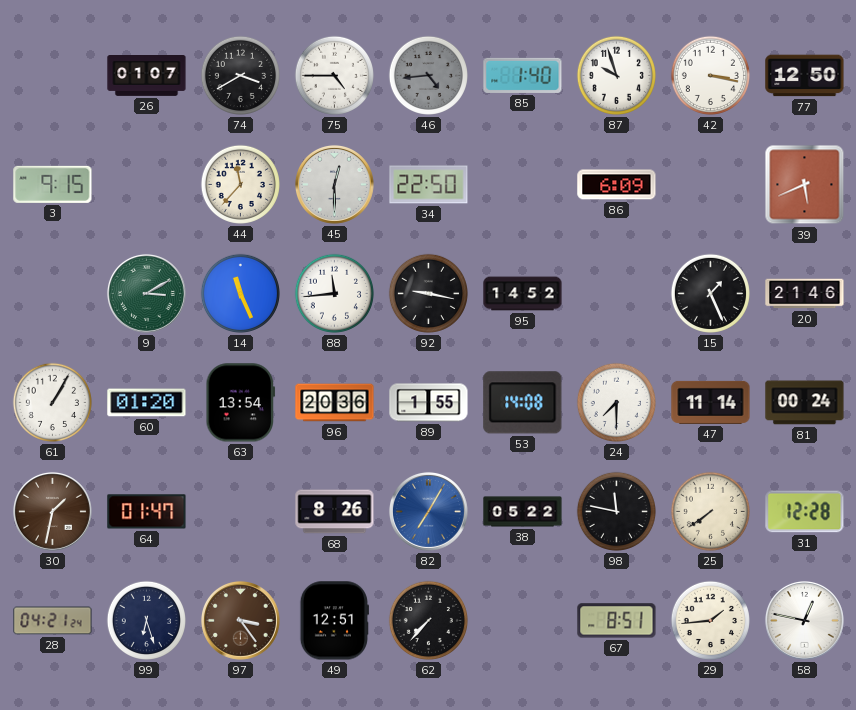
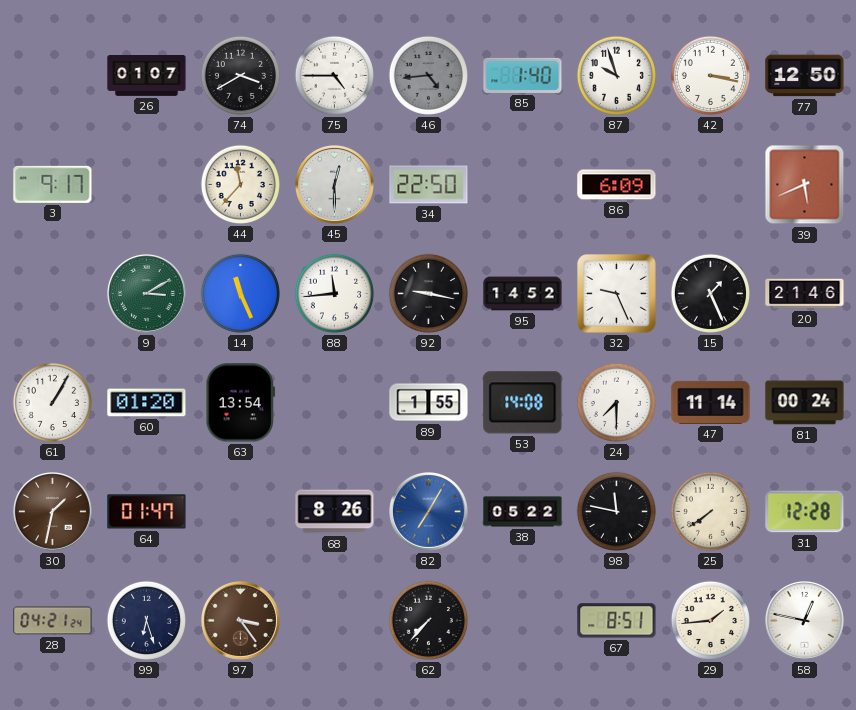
3: 9:15 -> 9:17
32: none -> 9:26
96: 20:36 -> none
49: 12:51 -> none
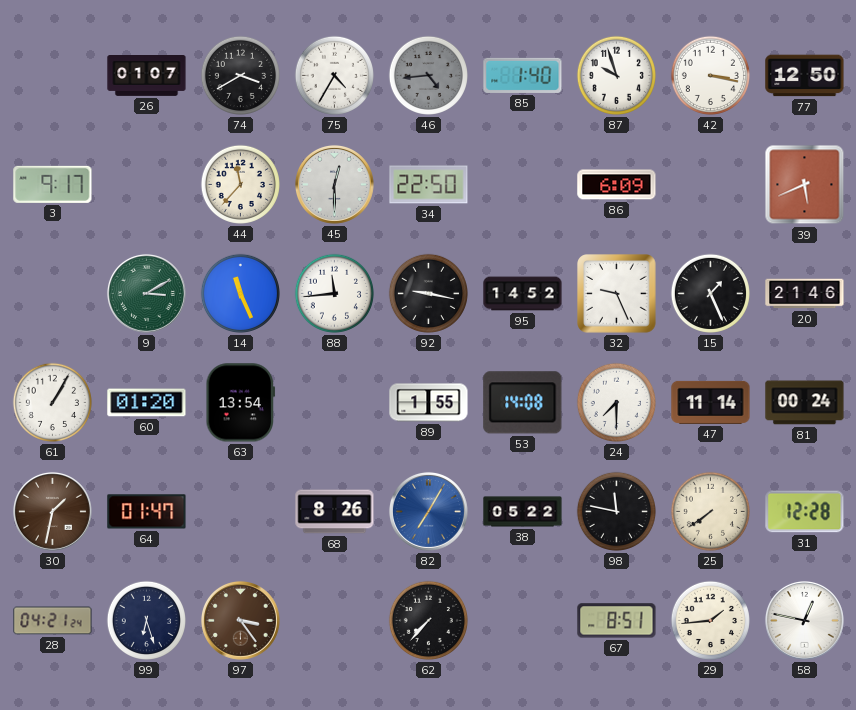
75: 4:45 -> 4:35
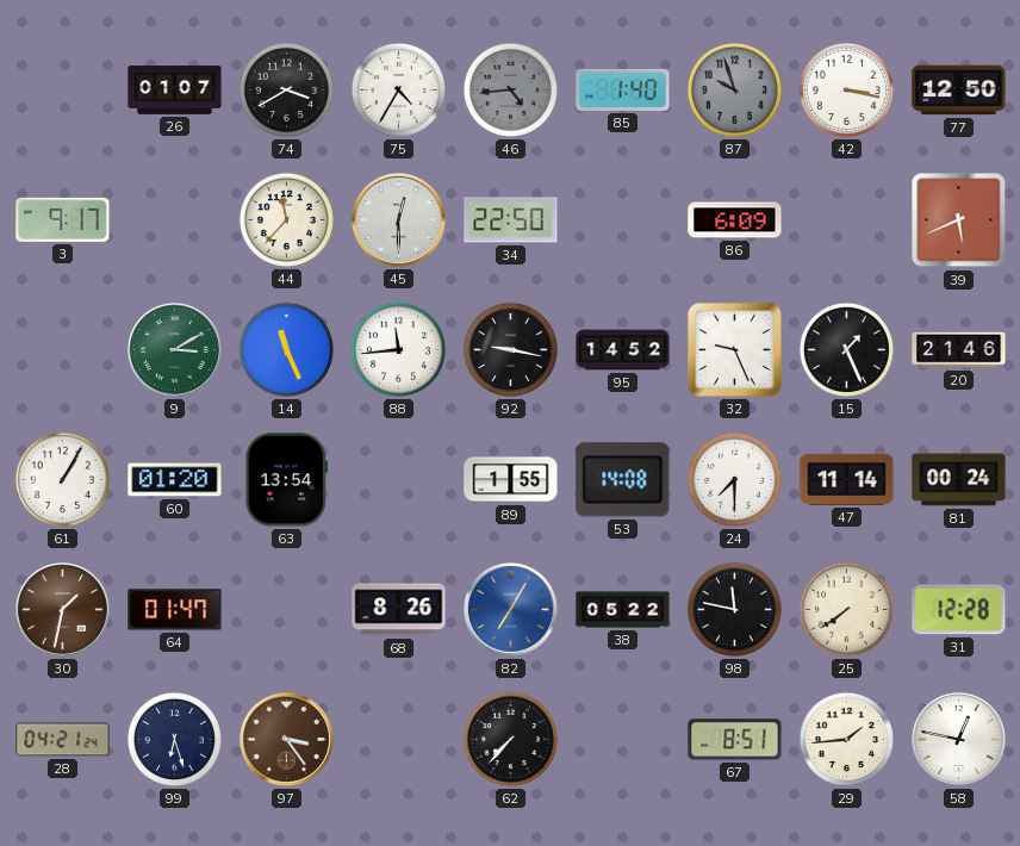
87 dial: white -> grey
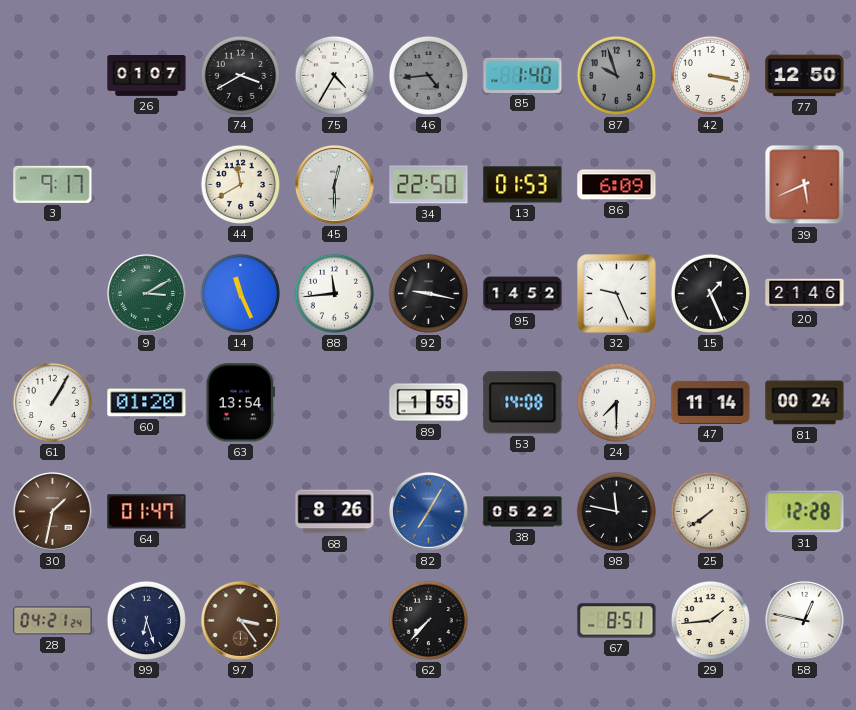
44: 11:37 -> 11:40
13: none -> 01:53
